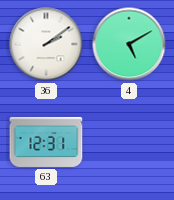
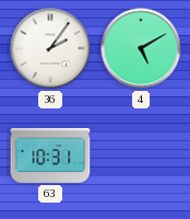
36: 2:09 -> 2:06
63: 12:31 -> 10:31
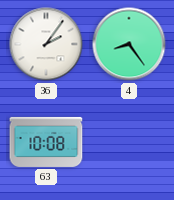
4: 5:10 -> 8:24
63: 10:31 -> 10:08
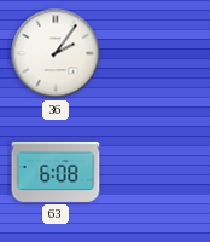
4: 8:24 -> none
63: 10:08 -> 6:08
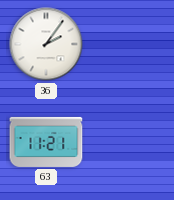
63: 6:08 -> 11:21
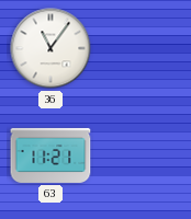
36: 2:06 -> 11:06
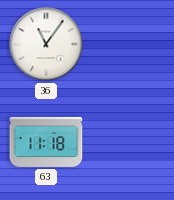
63: 11:21 -> 11:18
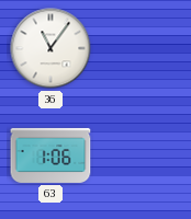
63: 11:18 -> 1:06
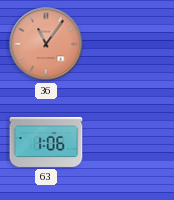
36 dial: white -> salmon
